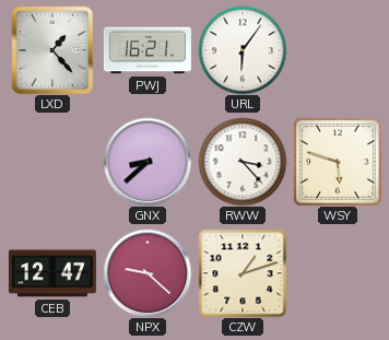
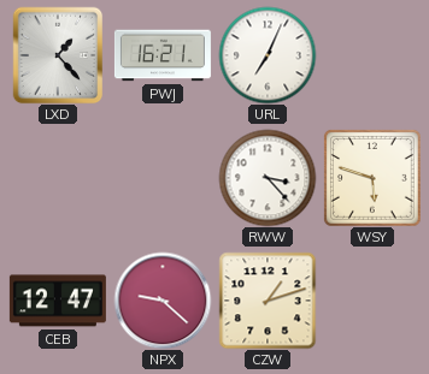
URL: 6:06 -> 7:04
GNX: 8:38 -> none
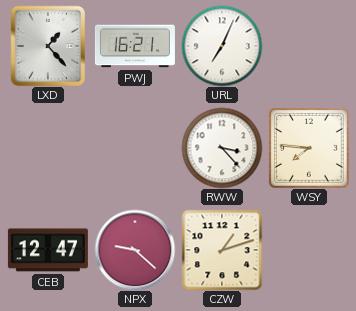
WSY: 5:48 -> 7:46
